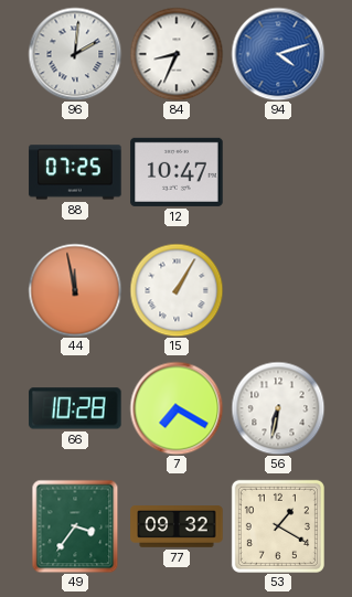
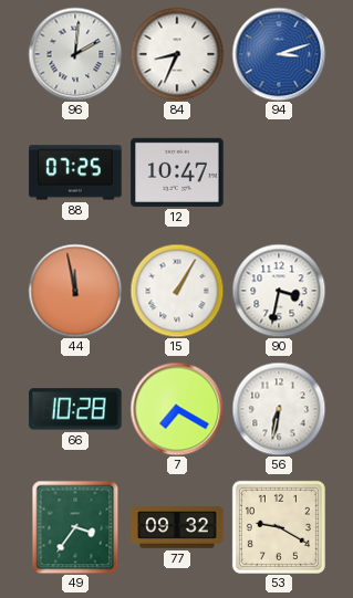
94: 4:12 -> 3:12
90: none -> 3:32
53: 1:20 -> 9:20
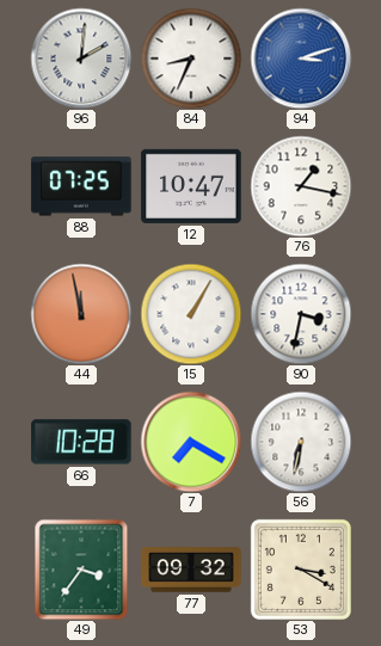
76: none -> 1:17
53: 9:20 -> 3:20
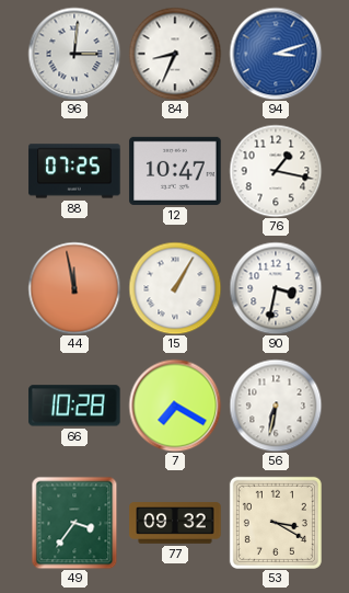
96: 2:01 -> 3:01
